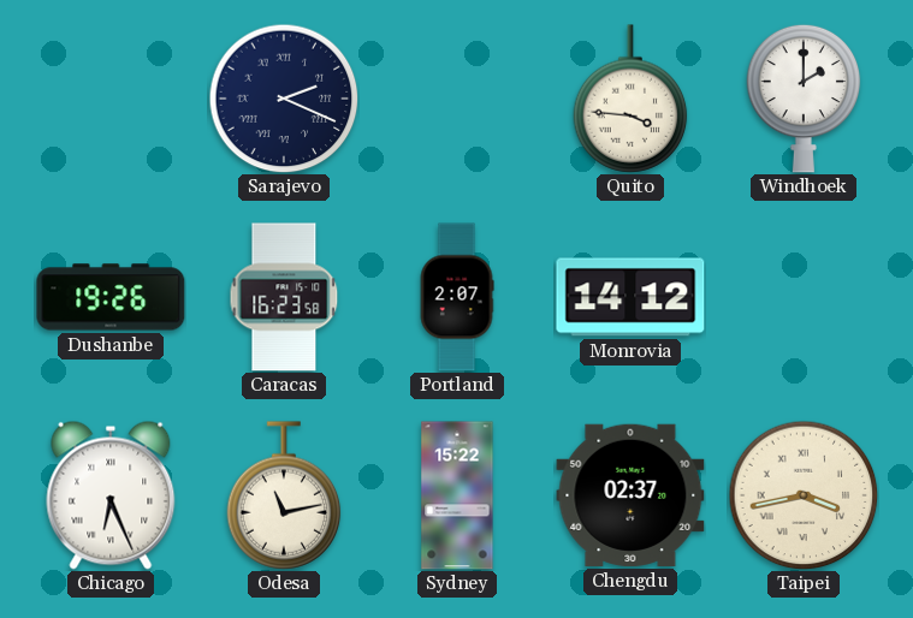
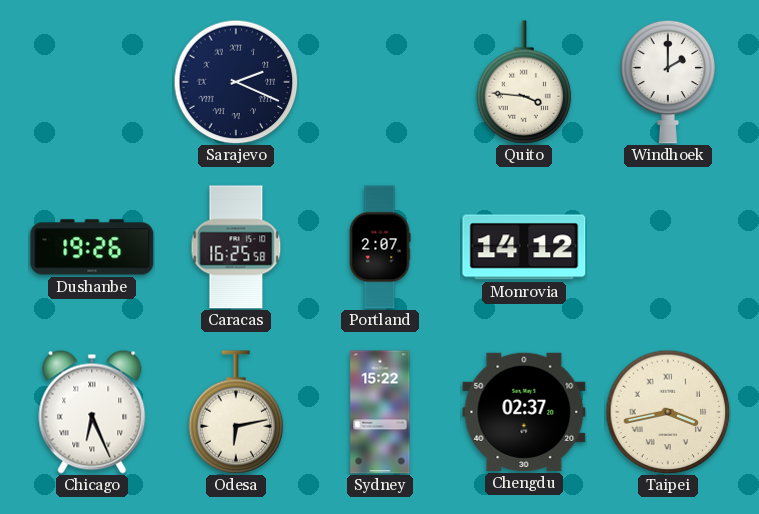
Caracas: 16:23 -> 16:25
Odesa: 11:13 -> 6:13
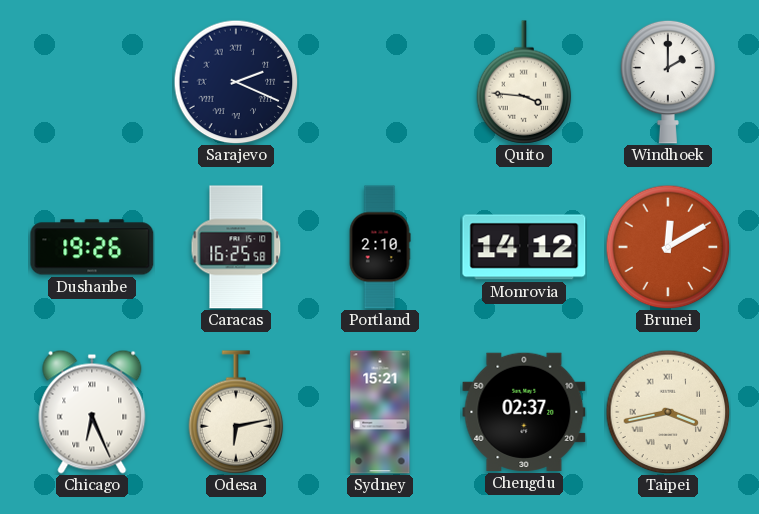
Portland: 2:07 -> 2:10
Brunei: none -> 12:10
Sydney: 15:22 -> 15:21
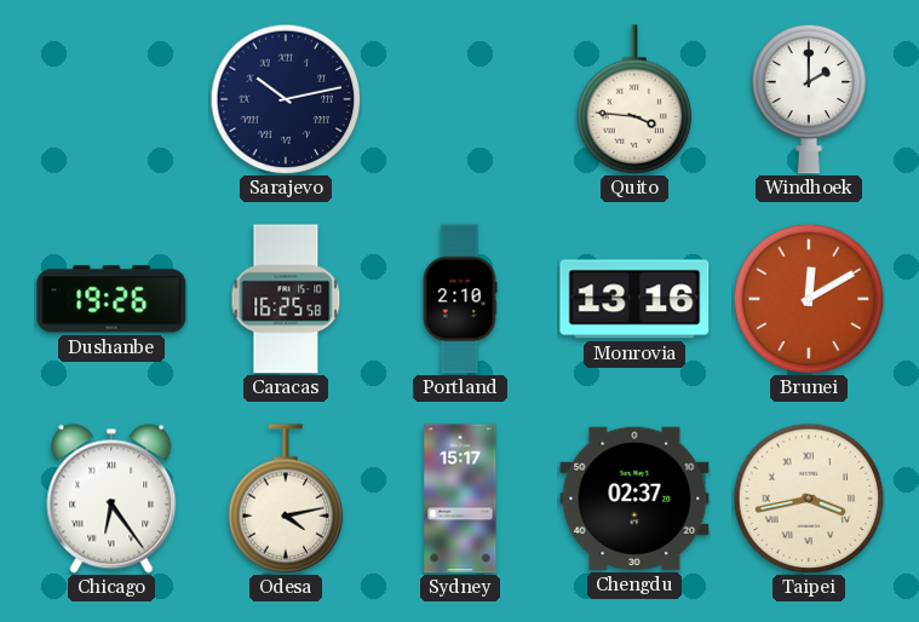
Sarajevo: 2:19 -> 10:13
Monrovia: 14:12 -> 13:16
Chicago: 6:26 -> 6:24
Odesa: 6:13 -> 4:13
Sydney: 15:21 -> 15:17
